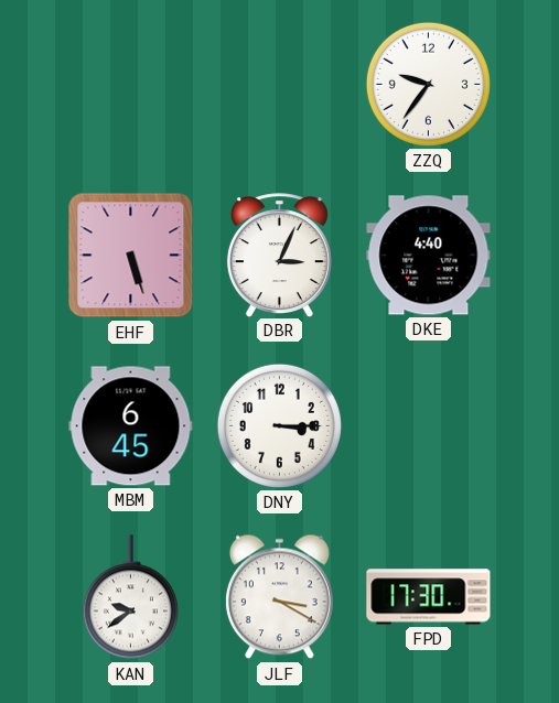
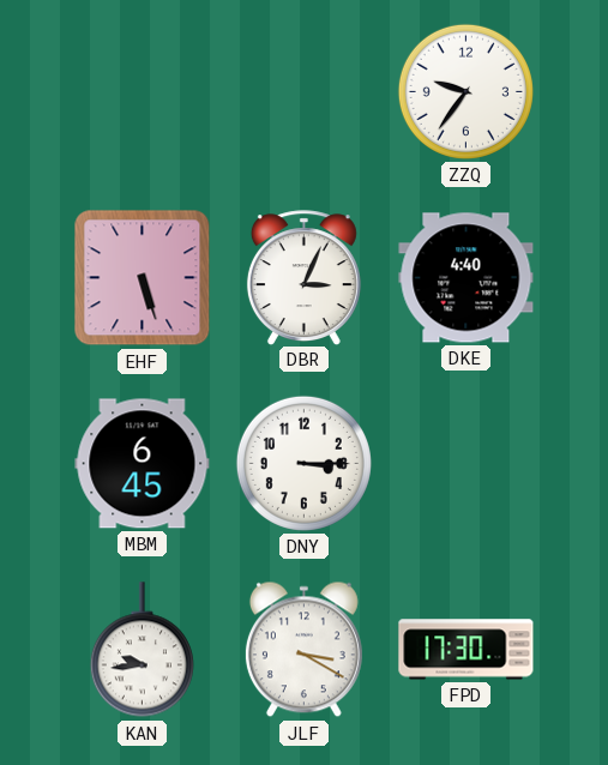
KAN: 9:39 -> 9:44
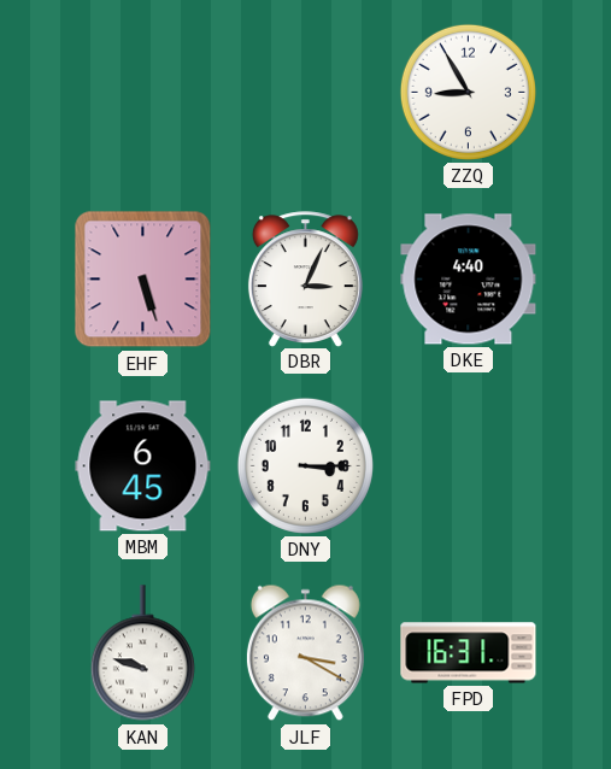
ZZQ: 9:36 -> 8:55
KAN: 9:44 -> 9:48
FPD: 17:30 -> 16:31
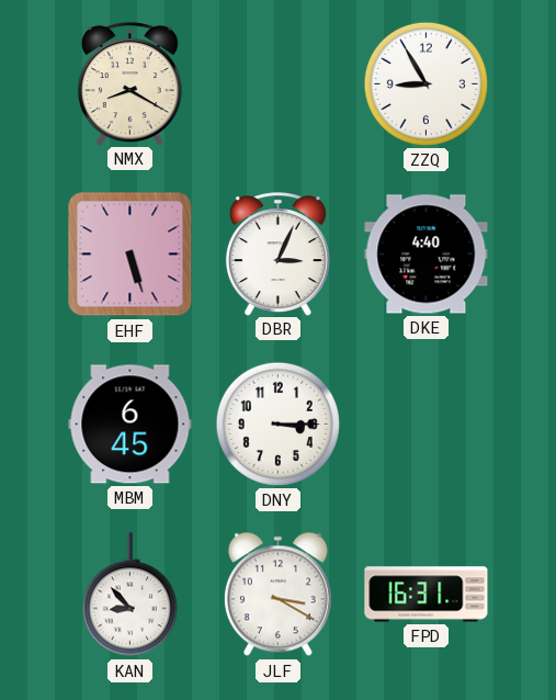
NMX: none -> 8:20
KAN: 9:48 -> 8:53
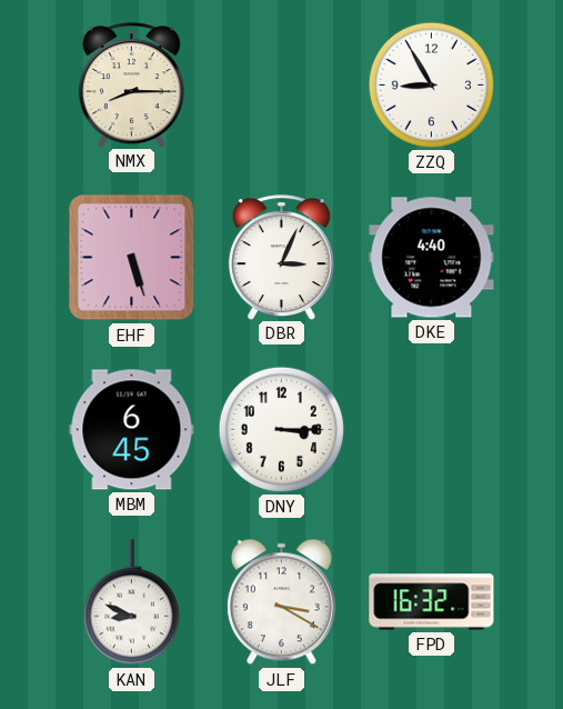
NMX: 8:20 -> 8:15
KAN: 8:53 -> 8:49
FPD: 16:31 -> 16:32
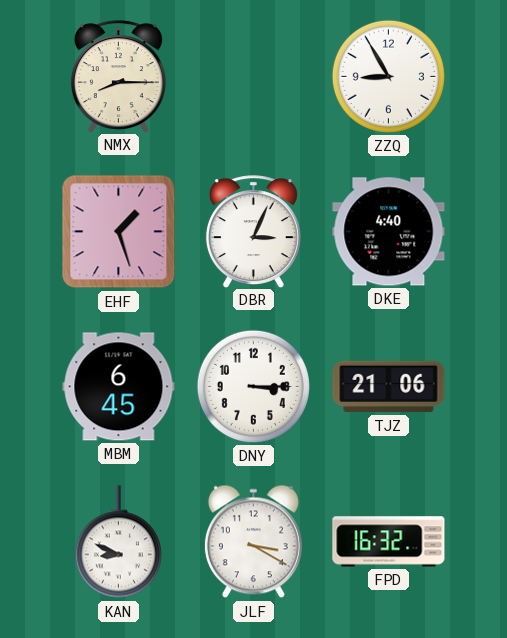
EHF: 5:27 -> 1:27
TJZ: none -> 21:06
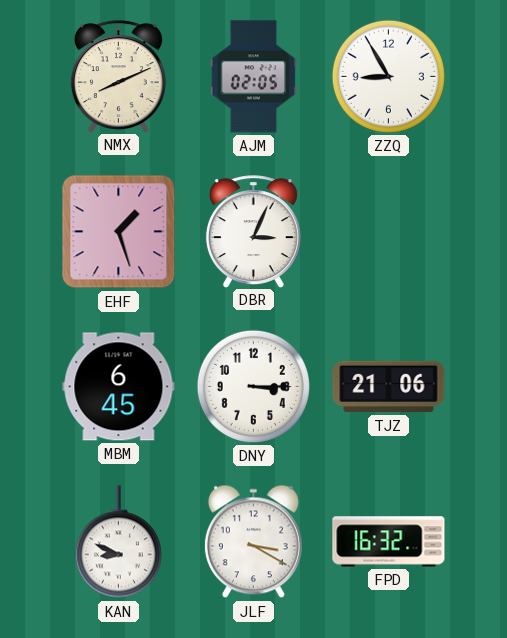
NMX: 8:15 -> 8:11
AJM: none -> 02:05
DKE: 4:40 -> none
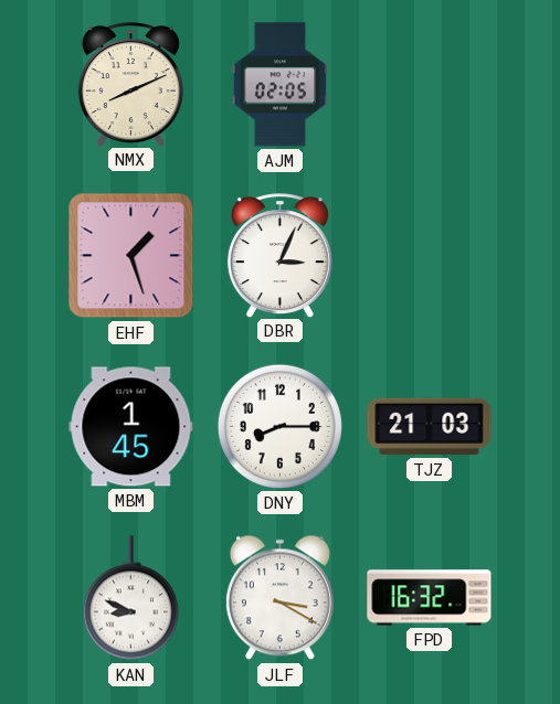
ZZQ: 8:55 -> none
MBM: 6:45 -> 1:45
DNY: 3:15 -> 8:15
TJZ: 21:06 -> 21:03
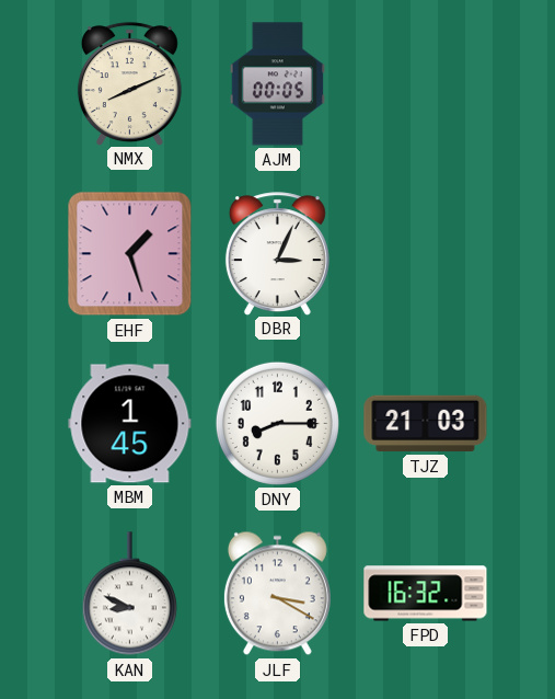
AJM: 02:05 -> 00:05
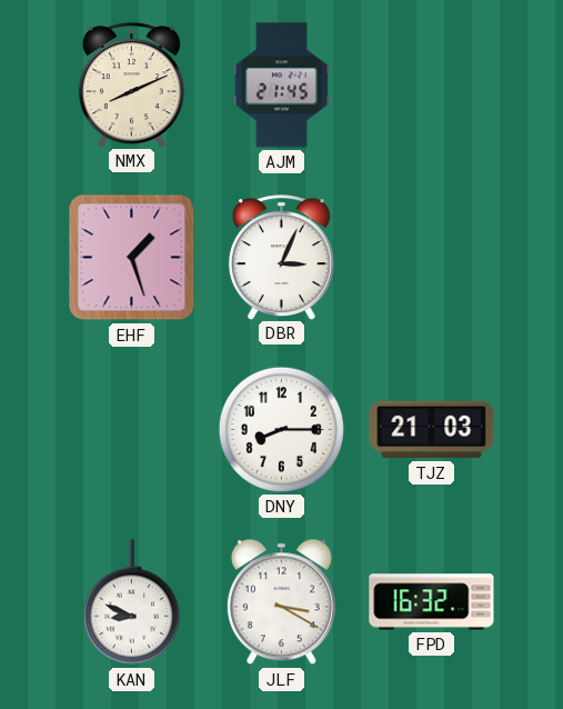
AJM: 00:05 -> 21:45
MBM: 1:45 -> none
